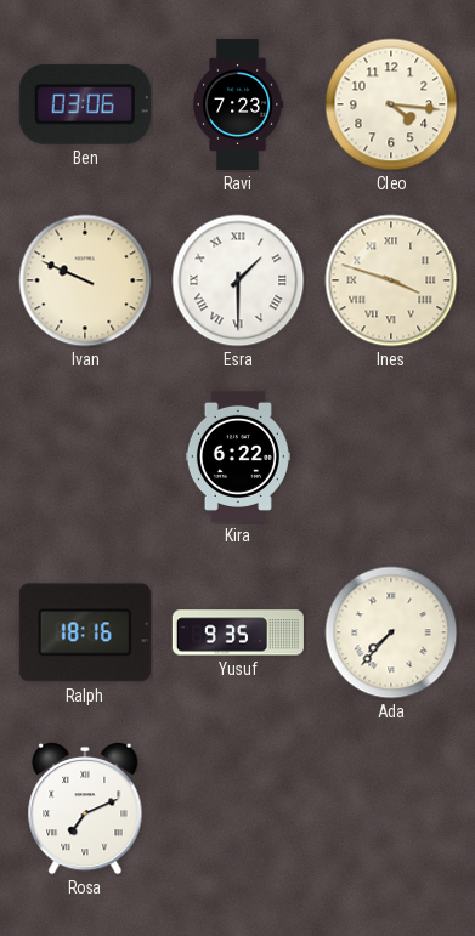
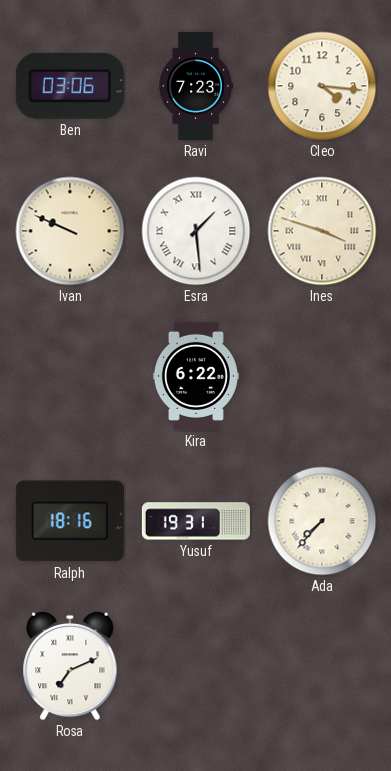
Esra: 1:30 -> 1:29
Yusuf: 9:35 -> 19:31
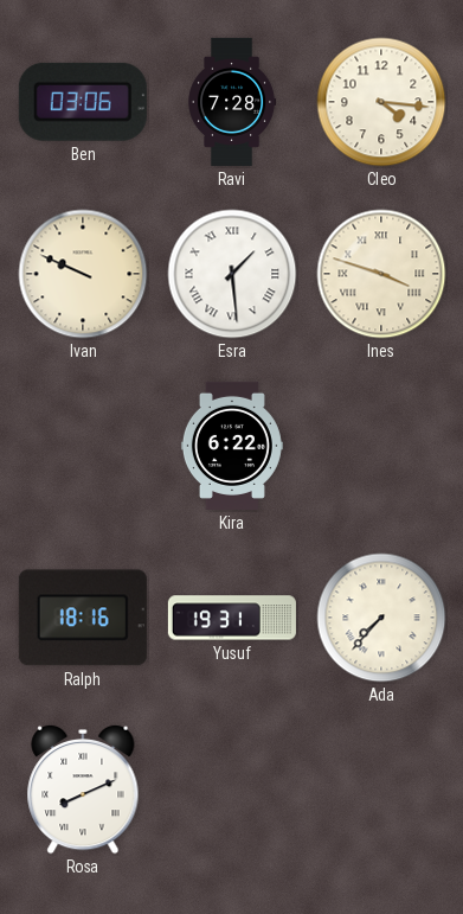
Ravi: 7:23 -> 7:28
Rosa: 7:11 -> 8:11
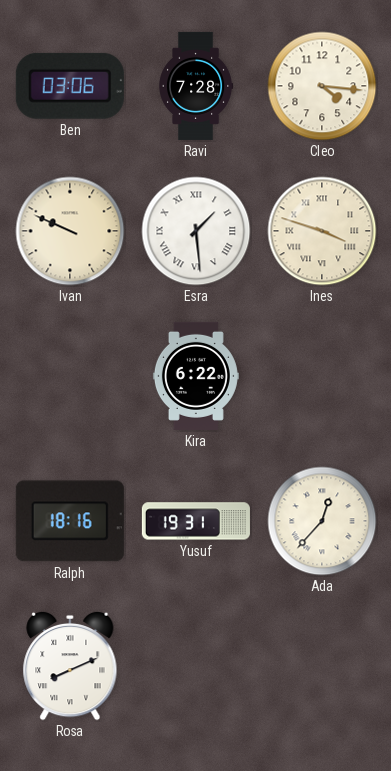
Ada: 7:37 -> 12:37
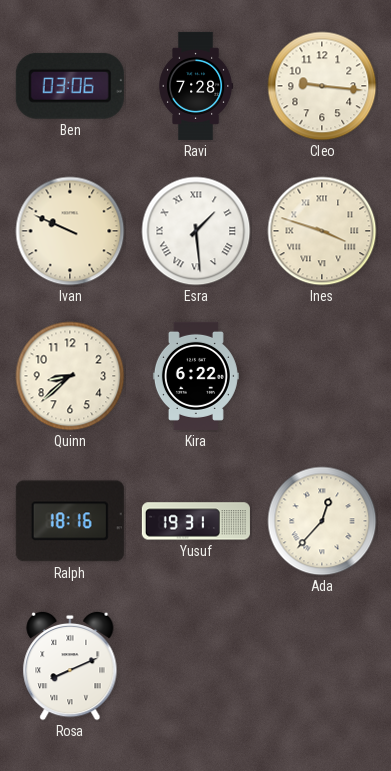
Cleo: 4:16 -> 9:16
Quinn: none -> 8:38
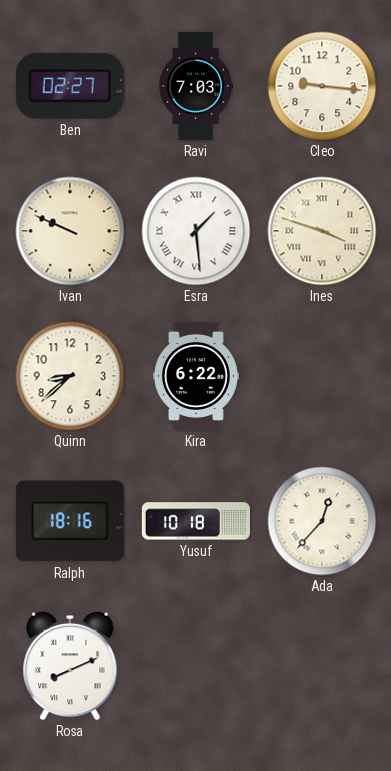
Ben: 03:06 -> 02:27
Ravi: 7:28 -> 7:03
Yusuf: 19:31 -> 10:18
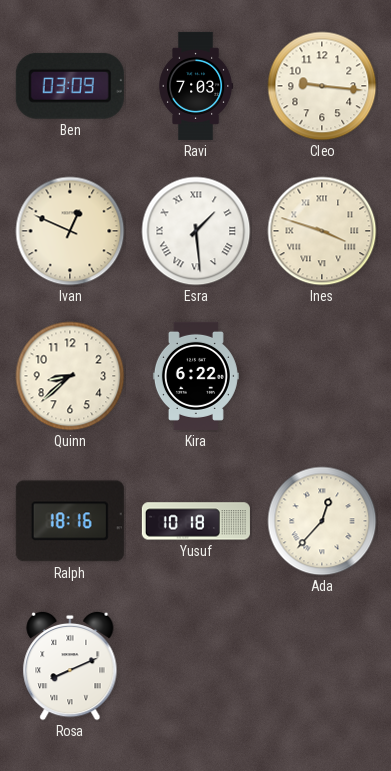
Ben: 02:27 -> 03:09
Ivan: 9:49 -> 12:49
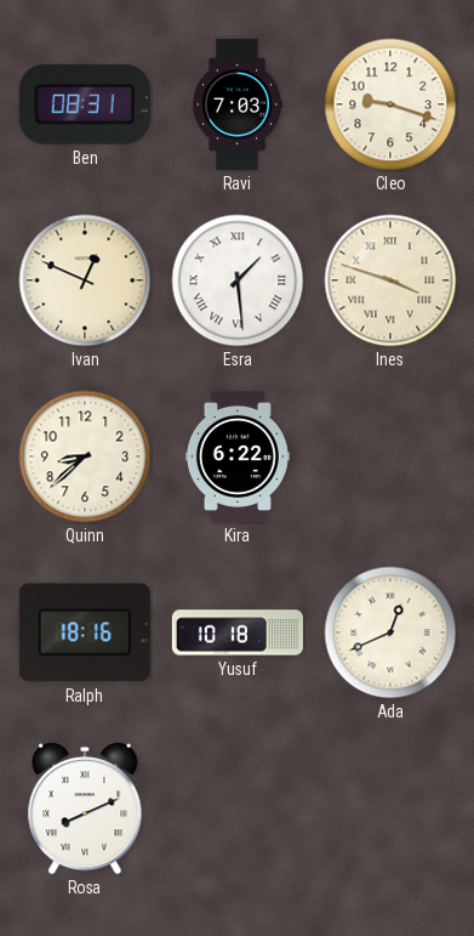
Ben: 03:09 -> 08:31
Cleo: 9:16 -> 9:18
Ada: 12:37 -> 12:41
